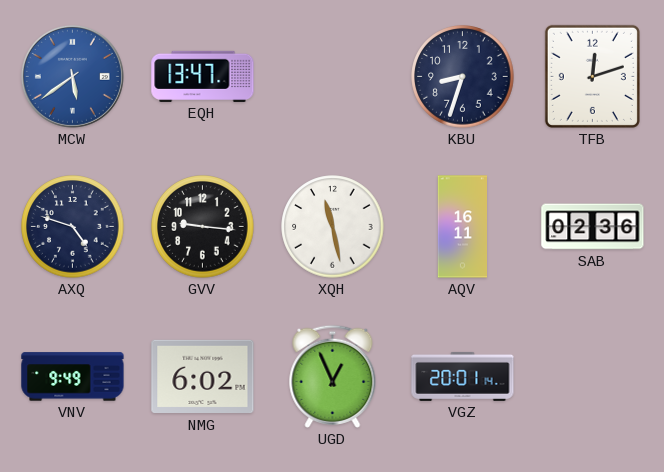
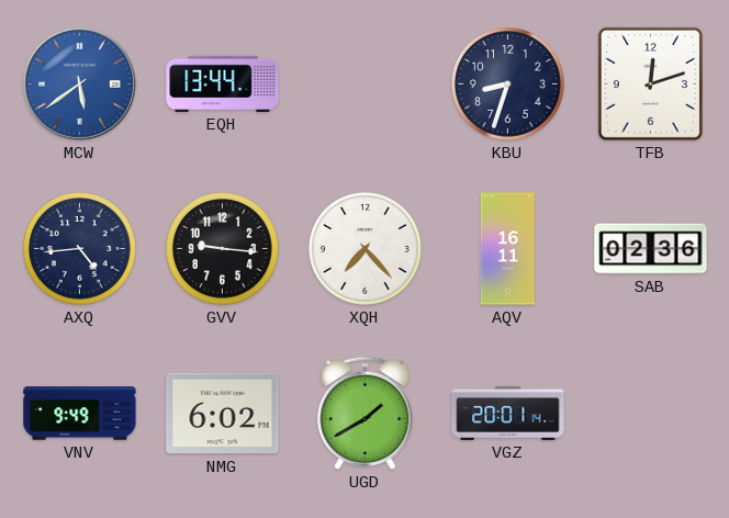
EQH: 13:47 -> 13:44
AXQ: 4:48 -> 4:44
XQH: 11:28 -> 7:23
UGD: 12:56 -> 1:40
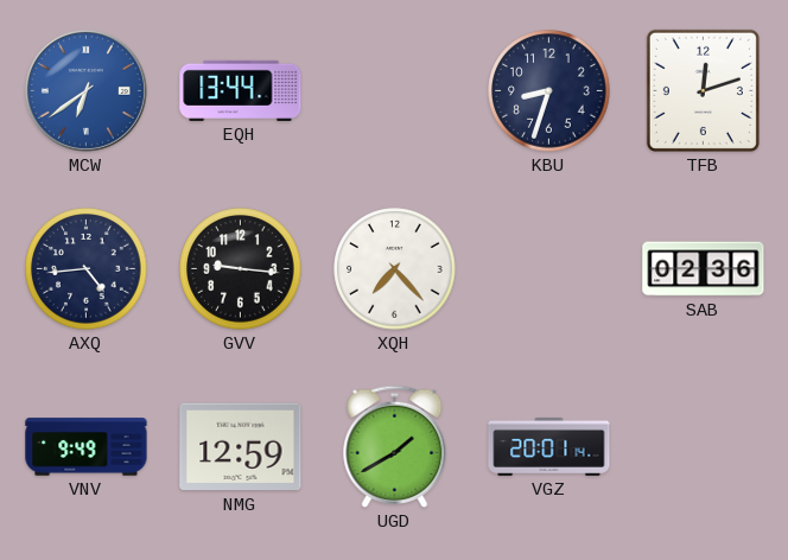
MCW: 5:39 -> 6:39
AQV: 16:11 -> none
NMG: 6:02 -> 12:59
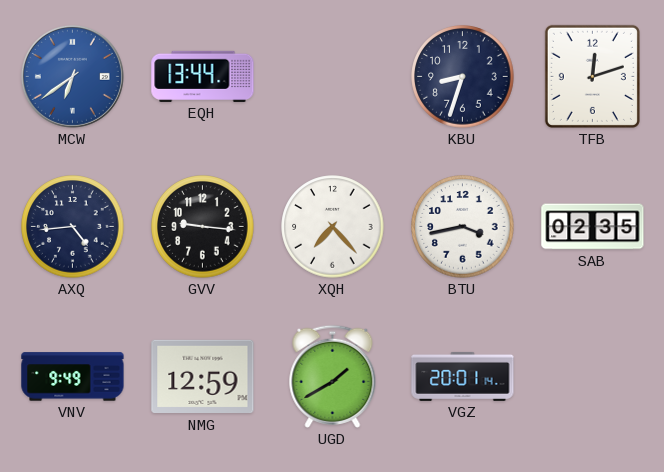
BTU: none -> 3:43
SAB: 02:36 -> 02:35
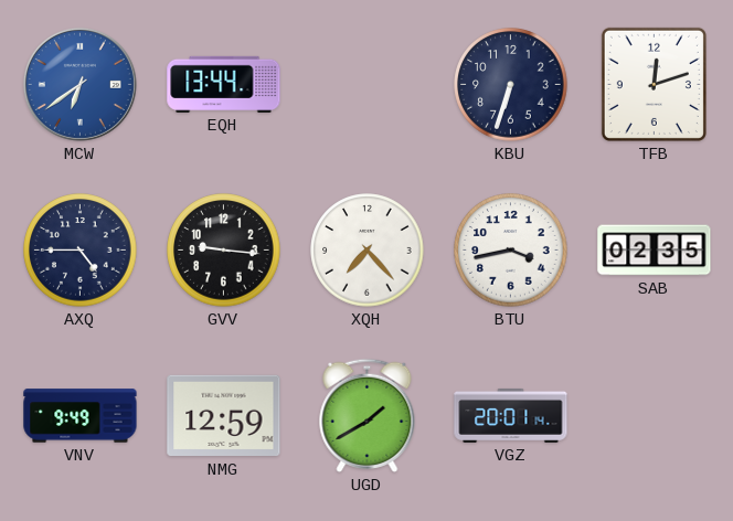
KBU: 8:33 -> 6:33
AXQ: 4:44 -> 4:45
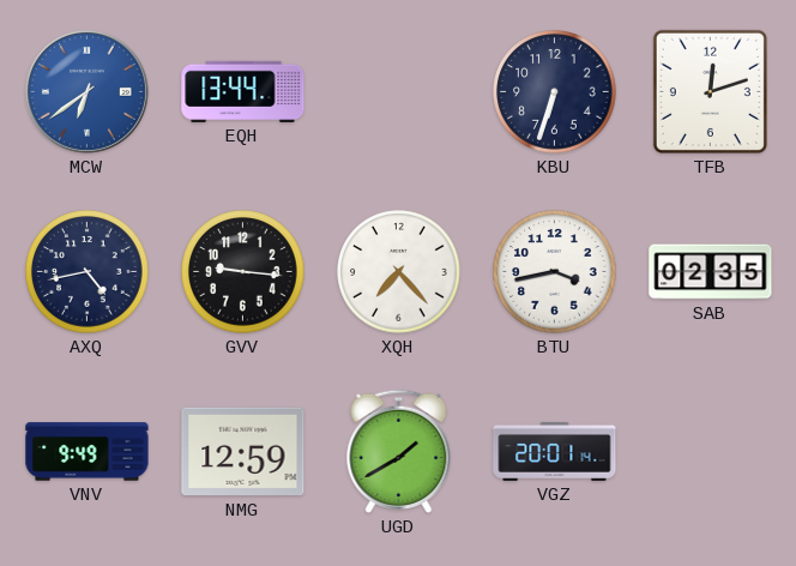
AXQ: 4:45 -> 4:43
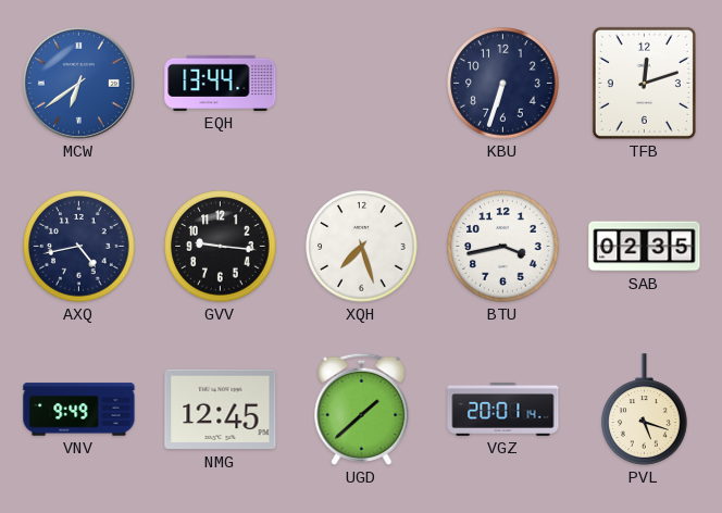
XQH: 7:23 -> 7:27
NMG: 12:59 -> 12:45
UGD: 1:40 -> 1:38
PVL: none -> 5:18
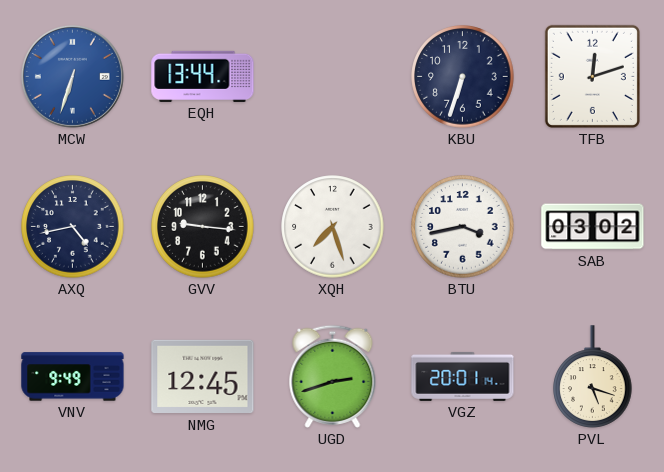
MCW: 6:39 -> 6:33
SAB: 02:35 -> 03:02
UGD: 1:38 -> 2:42
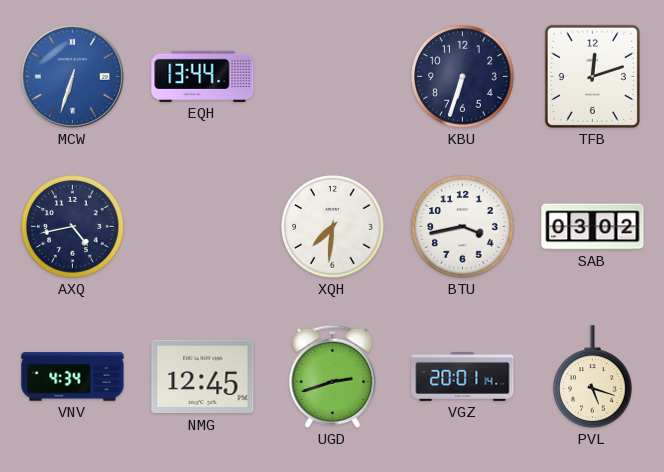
GVV: 9:16 -> none
XQH: 7:27 -> 7:31
VNV: 9:49 -> 4:34
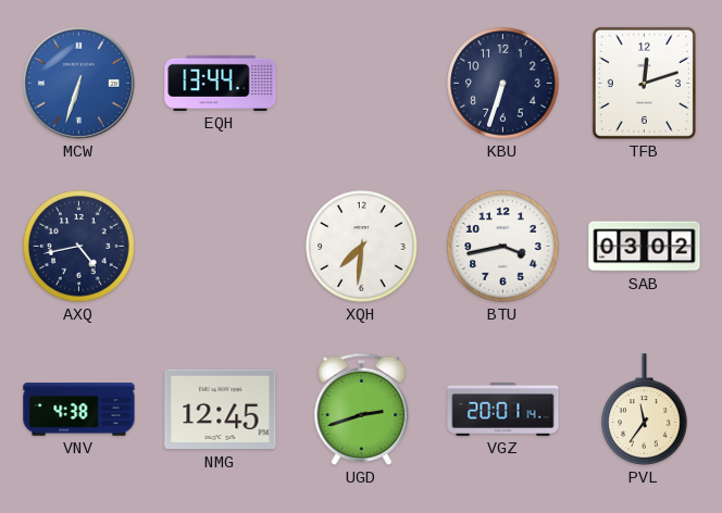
VNV: 4:34 -> 4:38
PVL: 5:18 -> 11:36
